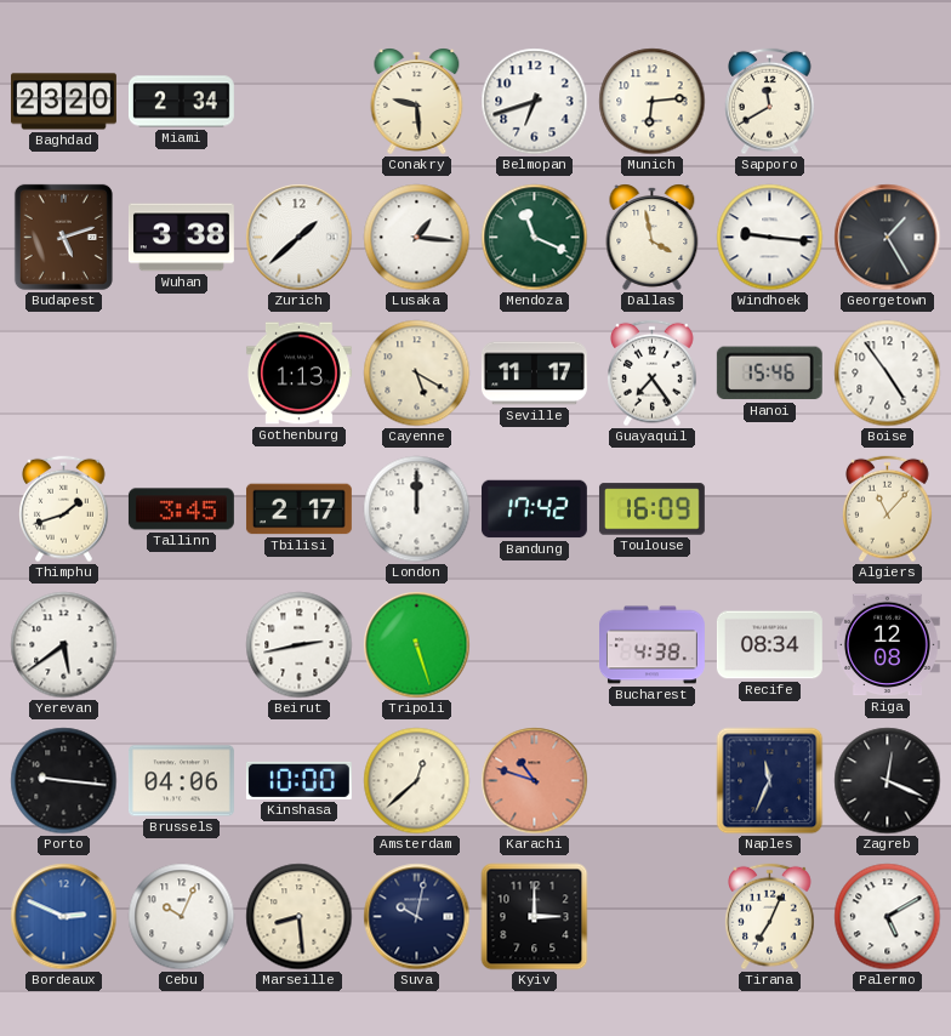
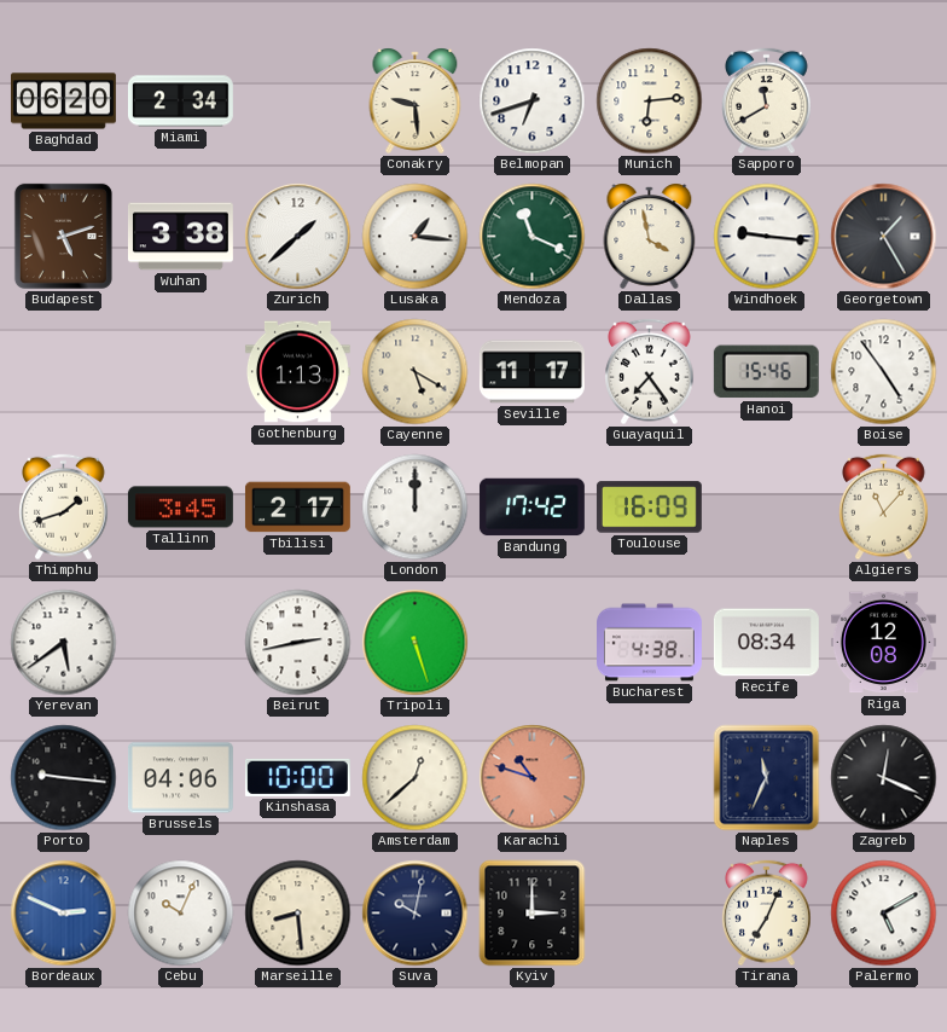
Baghdad: 23:20 -> 06:20
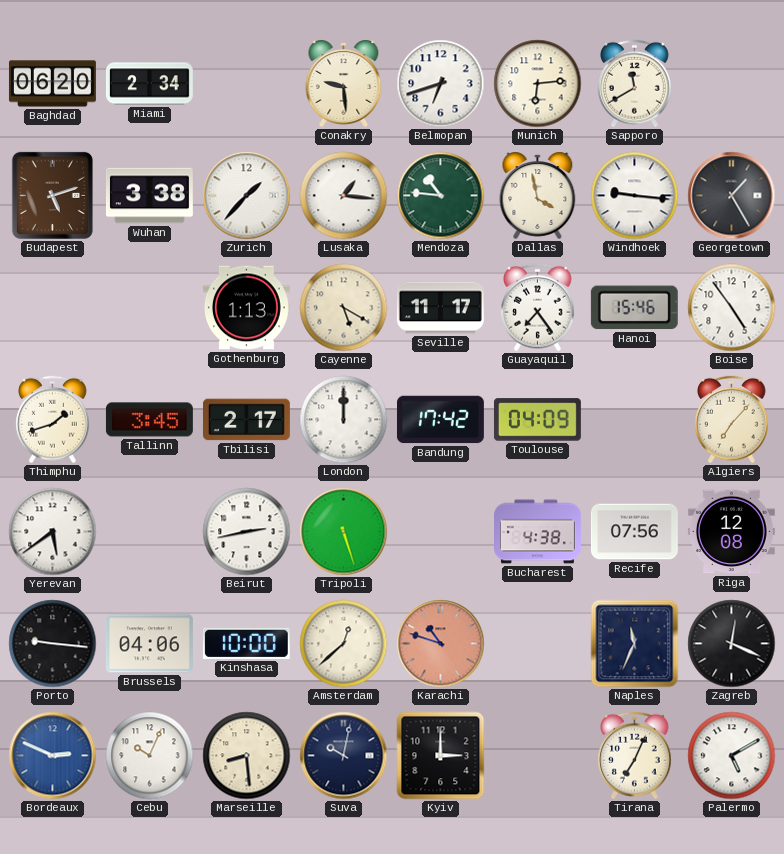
Zurich: 1:38 -> 1:37
Mendoza: 11:19 -> 10:46
Toulouse: 16:09 -> 04:09
Algiers: 11:07 -> 7:07
Recife: 08:34 -> 07:56
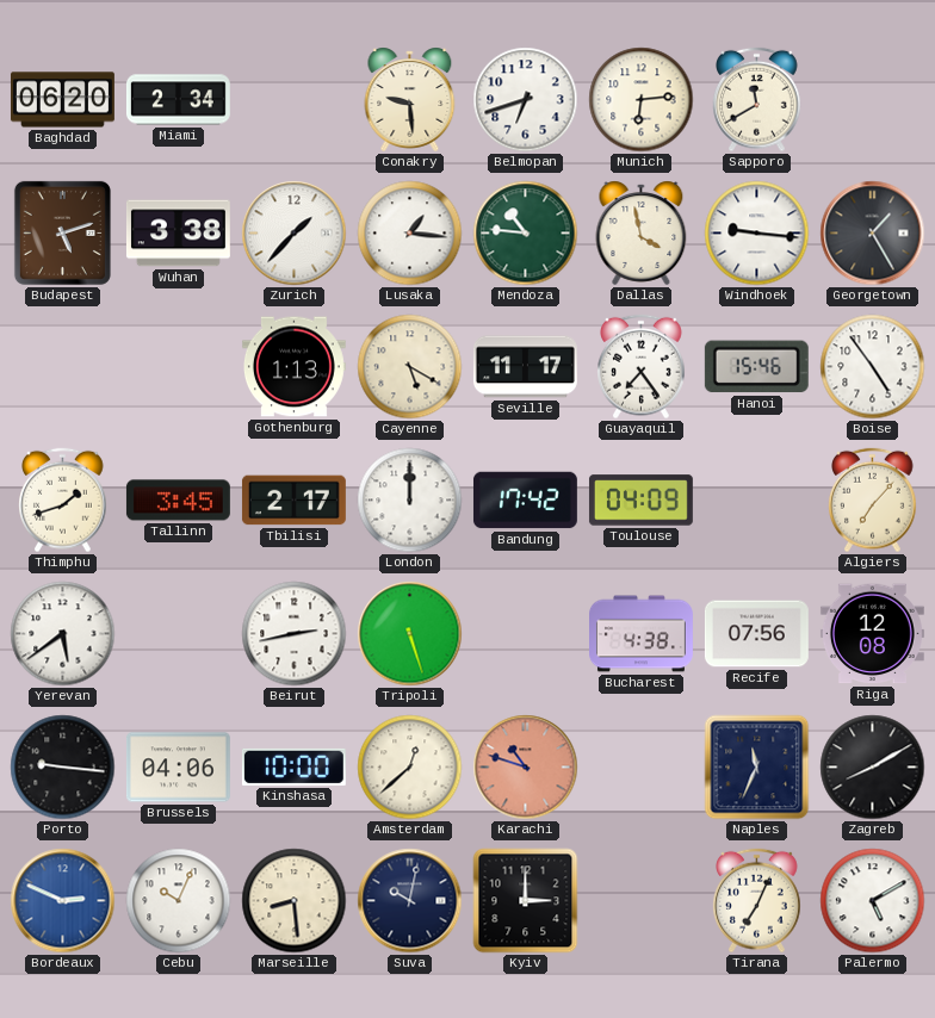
Zagreb: 12:19 -> 8:10
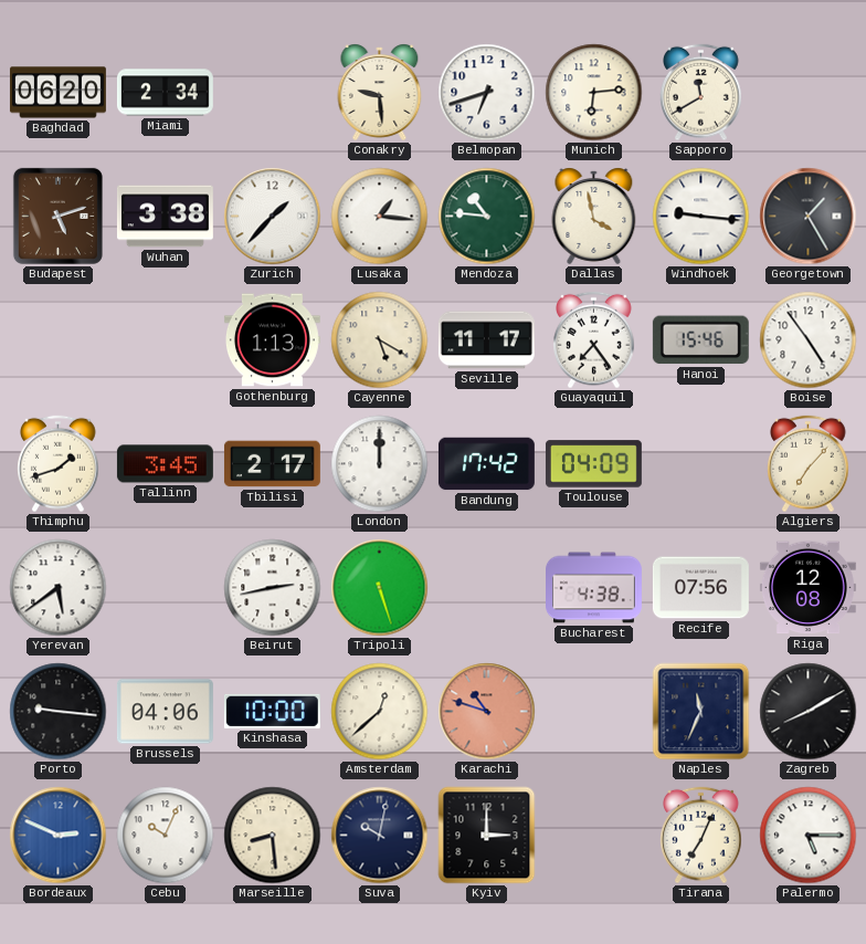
Palermo: 5:10 -> 5:15
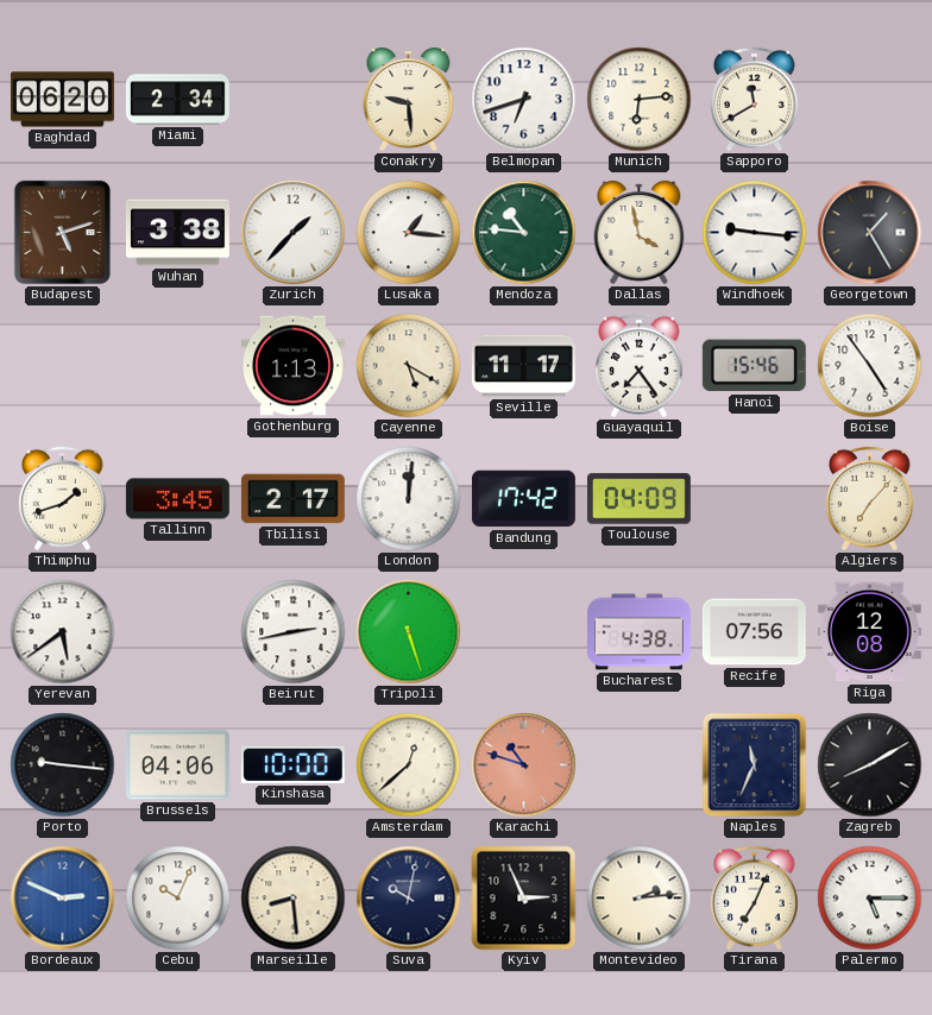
London: 12:00 -> 12:01
Kyiv: 3:00 -> 2:56
Montevideo: none -> 2:14
